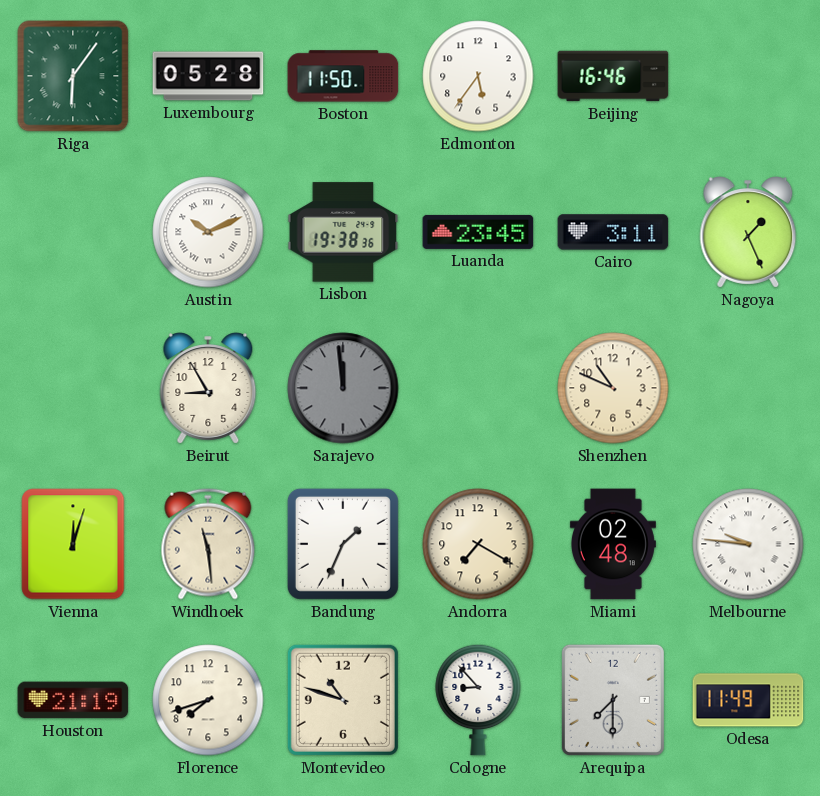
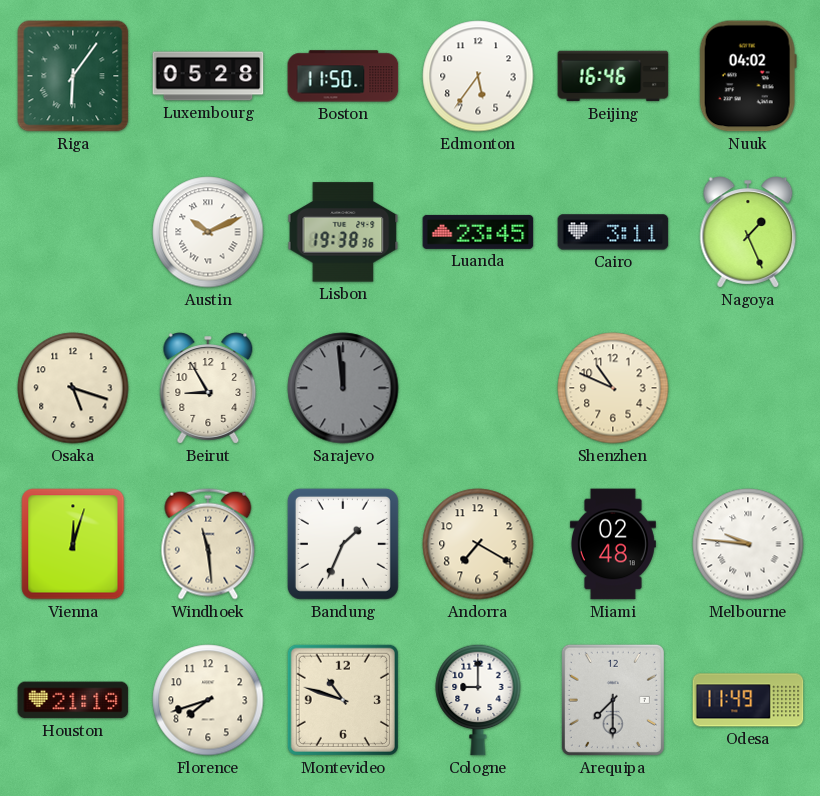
Nuuk: none -> 04:02
Osaka: none -> 5:18
Cologne: 8:53 -> 9:00
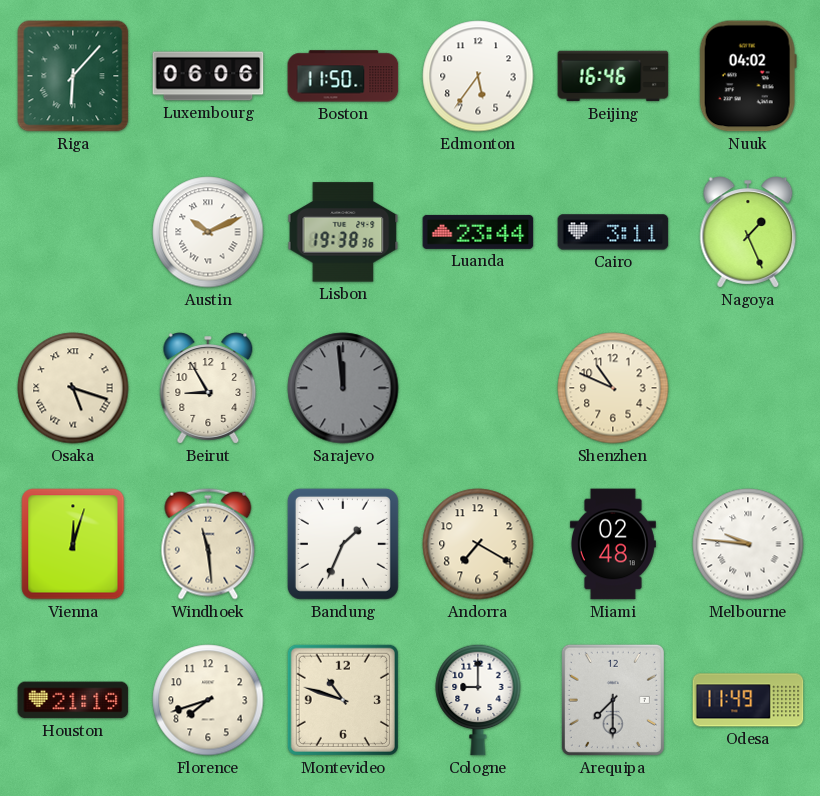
Riga: 6:06 -> 6:07
Luxembourg: 05:28 -> 06:06
Luanda: 23:45 -> 23:44
Osaka numerals: Arabic -> Roman
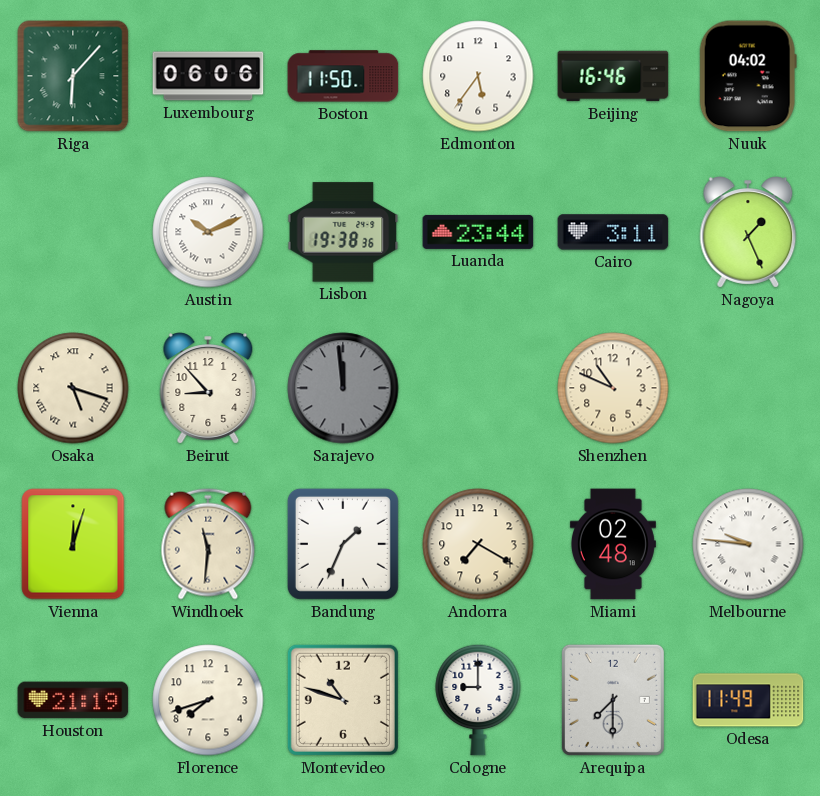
Beirut: 8:55 -> 8:53
Windhoek: 11:29 -> 11:31
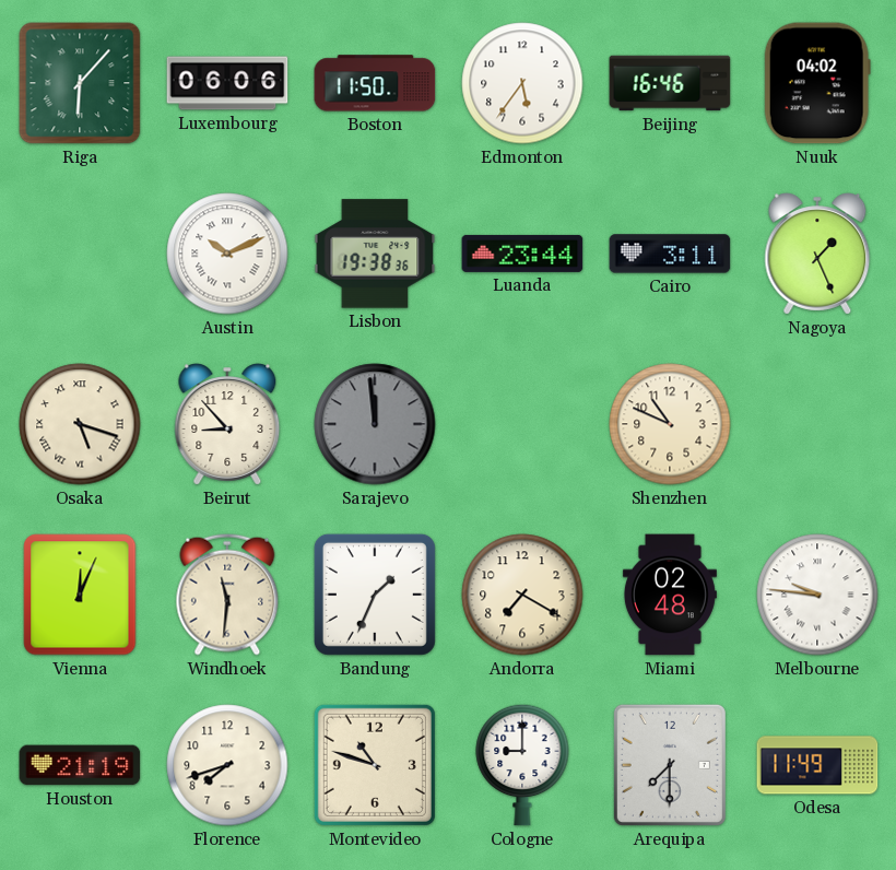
Vienna: 12:03 -> 12:04
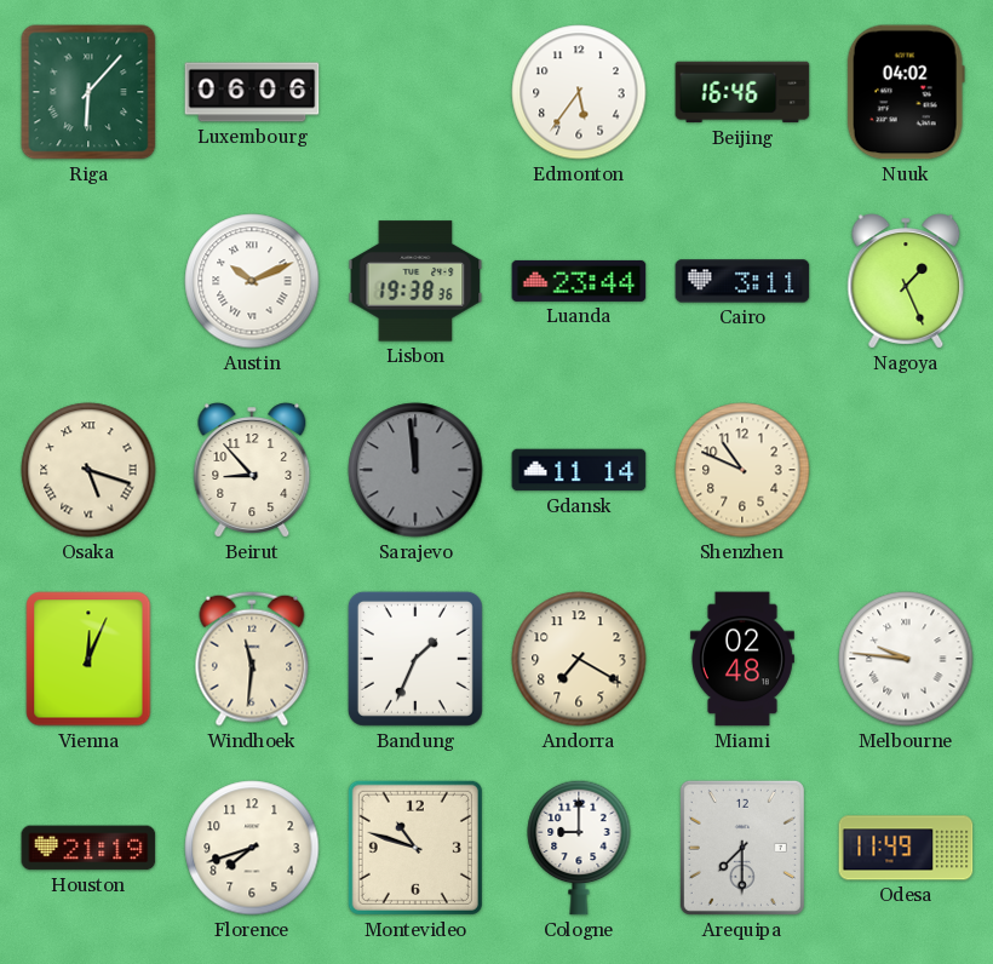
Boston: 11:50 -> none
Gdansk: none -> 11:14
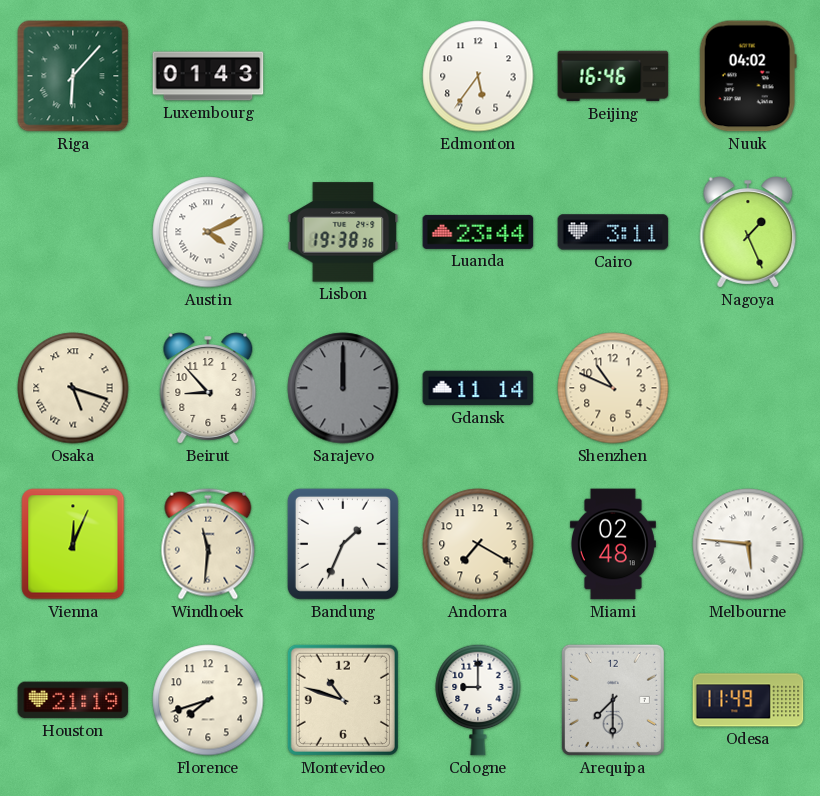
Luxembourg: 06:06 -> 01:43
Austin: 10:11 -> 4:11
Sarajevo: 11:59 -> 12:00
Melbourne: 9:46 -> 5:46
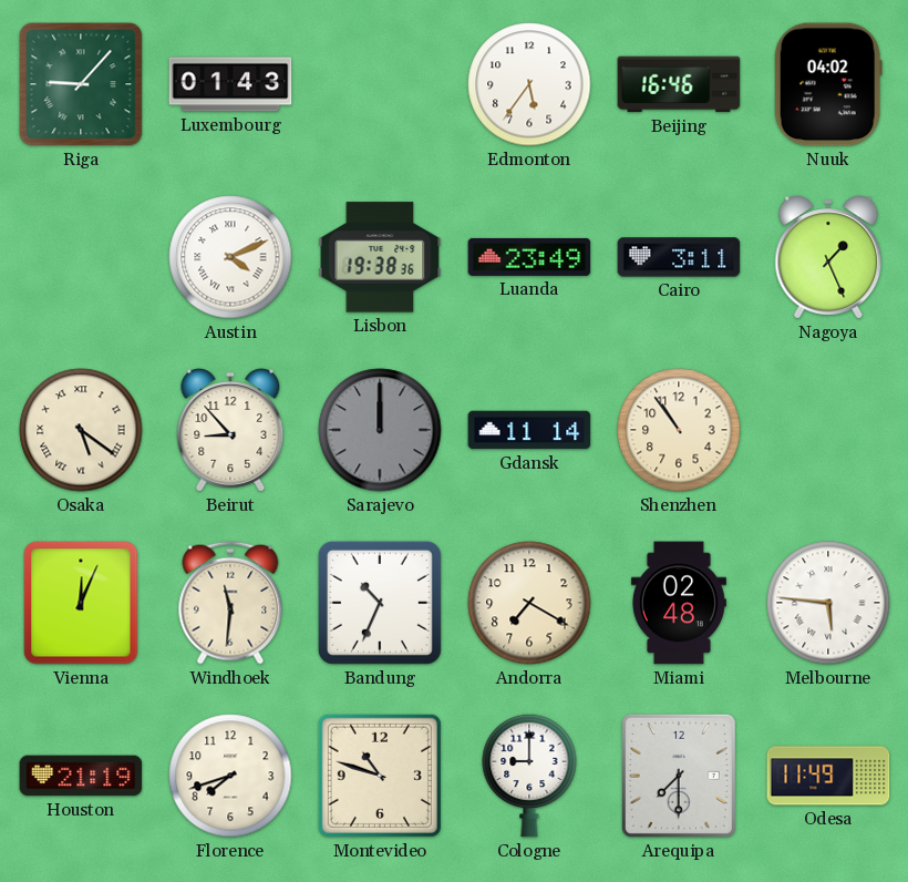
Riga: 6:07 -> 9:07
Luanda: 23:44 -> 23:49
Osaka: 5:18 -> 5:21
Shenzhen: 10:49 -> 10:54
Bandung: 1:34 -> 10:34
